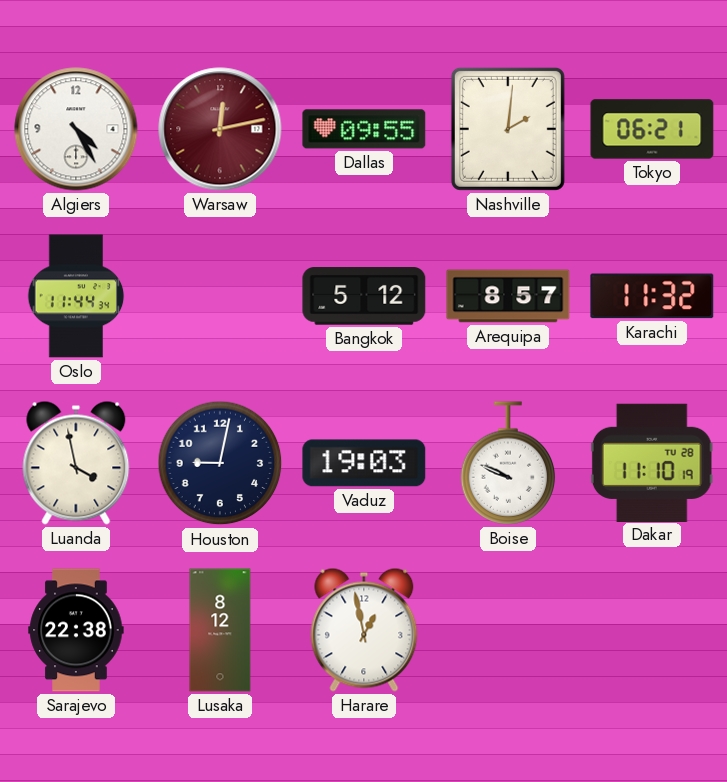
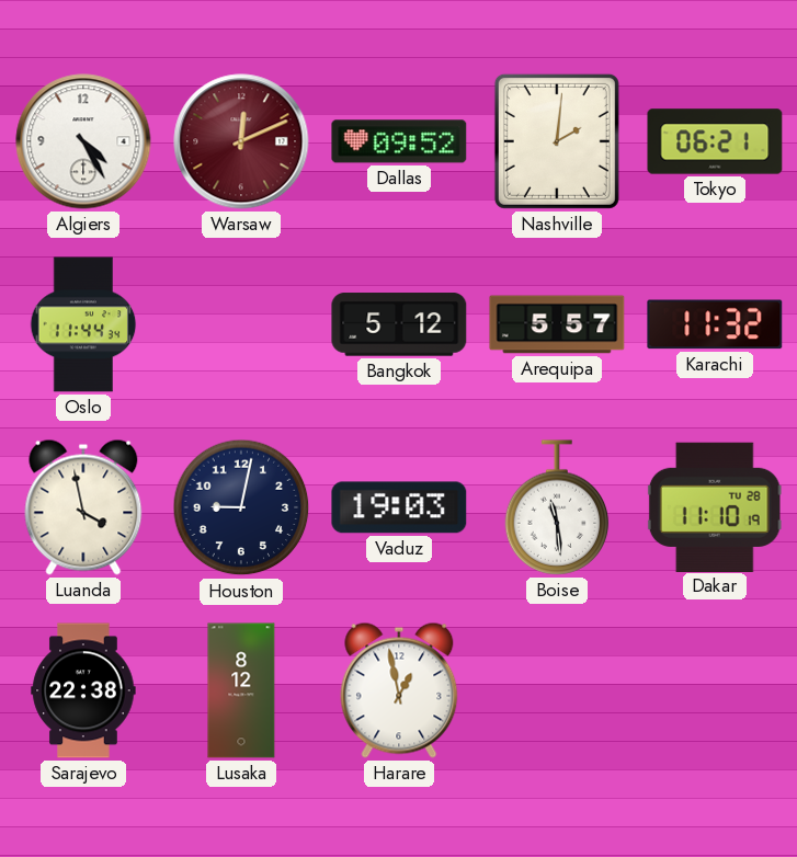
Warsaw: 12:13 -> 12:11
Dallas: 09:55 -> 09:52
Arequipa: 8:57 -> 5:57
Boise: 9:49 -> 11:29
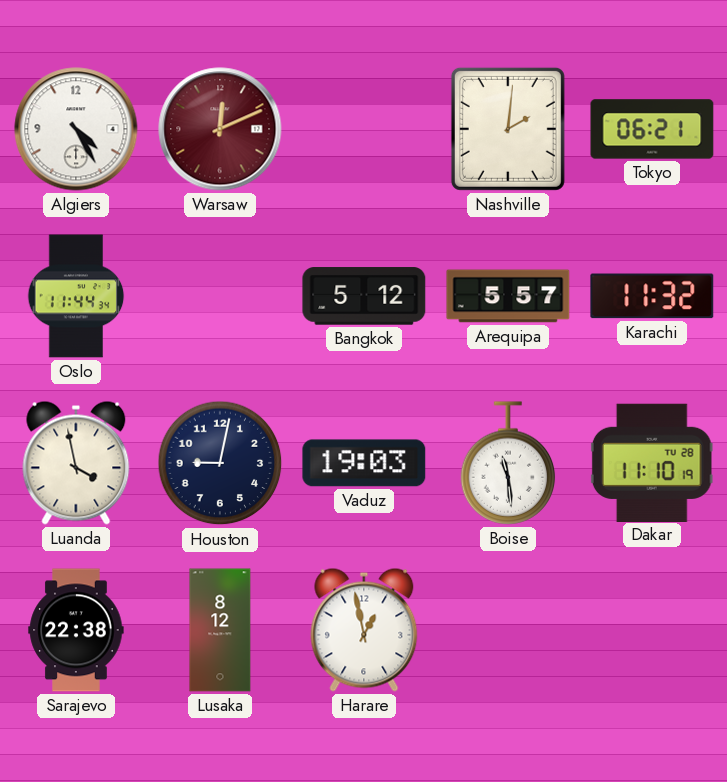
Dallas: 09:52 -> none
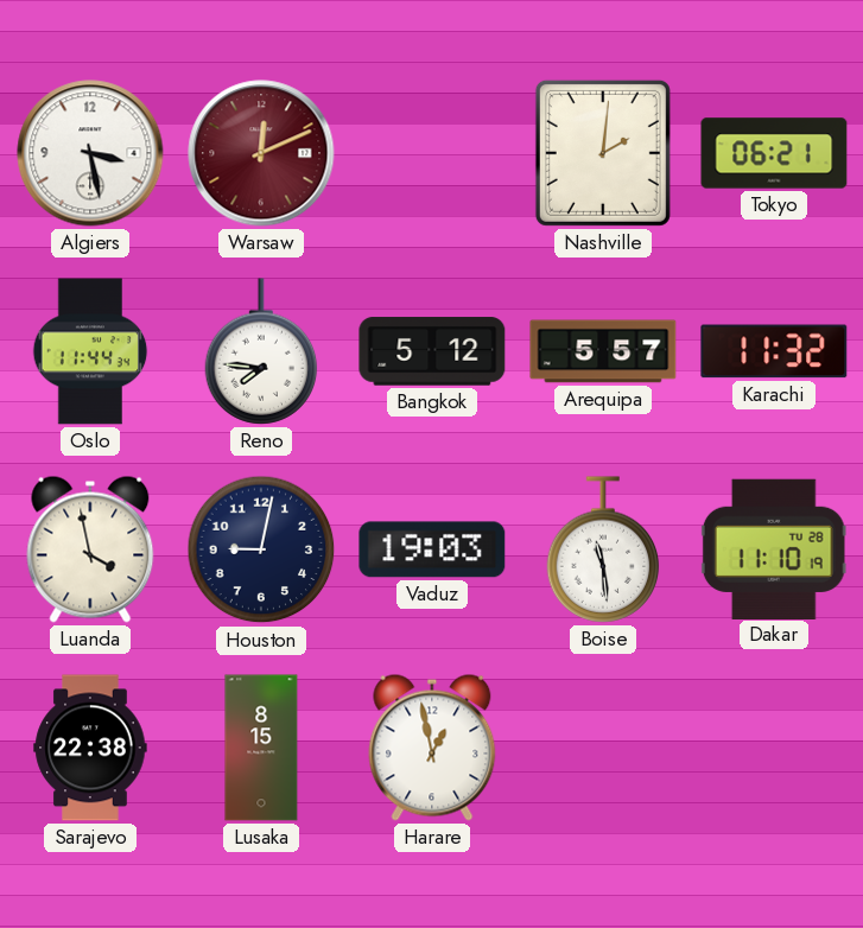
Algiers: 4:25 -> 3:28
Reno: none -> 7:46
Lusaka: 8:12 -> 8:15
